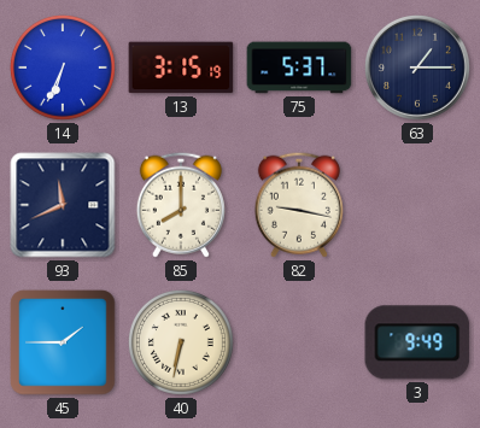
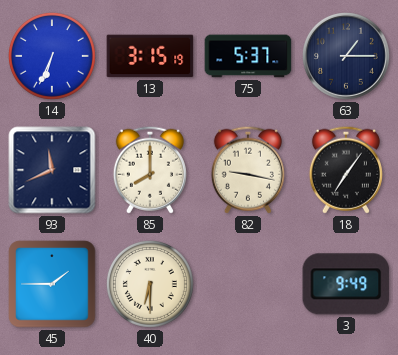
18: none -> 7:06
40: 6:32 -> 6:30
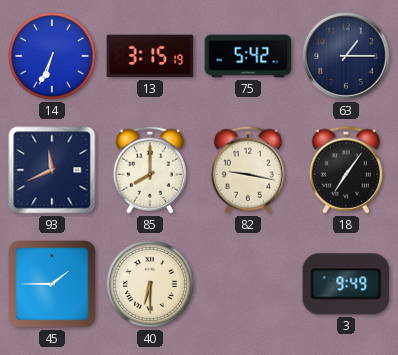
75: 5:37 -> 5:42
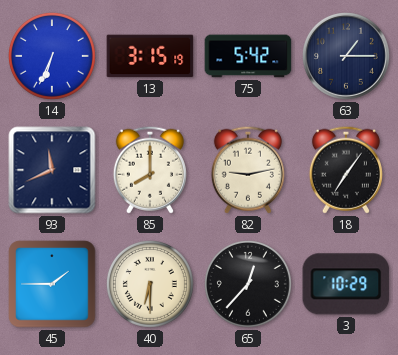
82: 9:17 -> 9:13
65: none -> 12:37
3: 9:49 -> 10:29
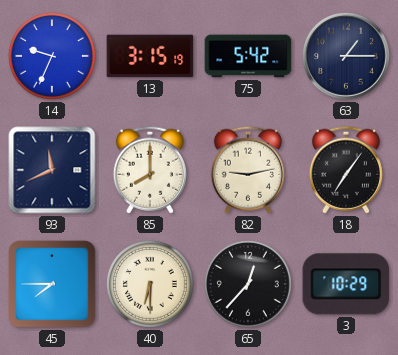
14: 6:34 -> 9:34
45: 1:45 -> 7:45
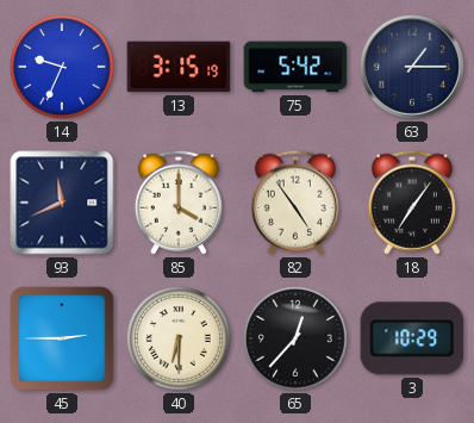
85: 8:00 -> 4:00
82: 9:13 -> 4:54
45: 7:45 -> 2:45
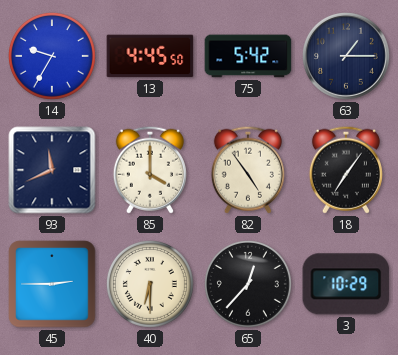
14: 9:34 -> 9:35
13: 3:15 -> 4:45
